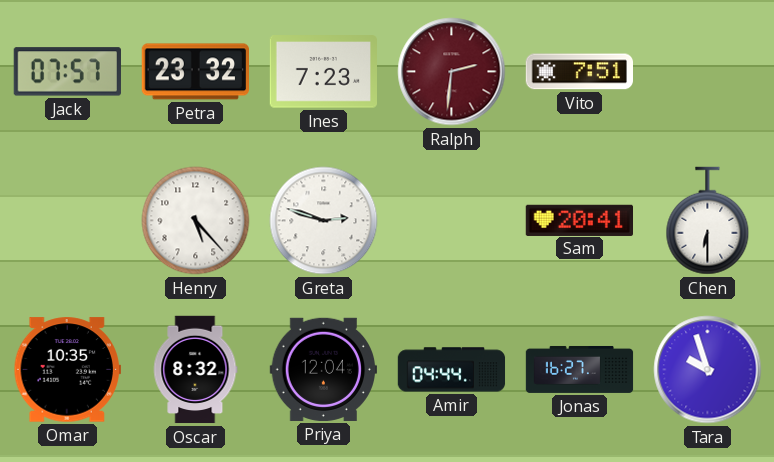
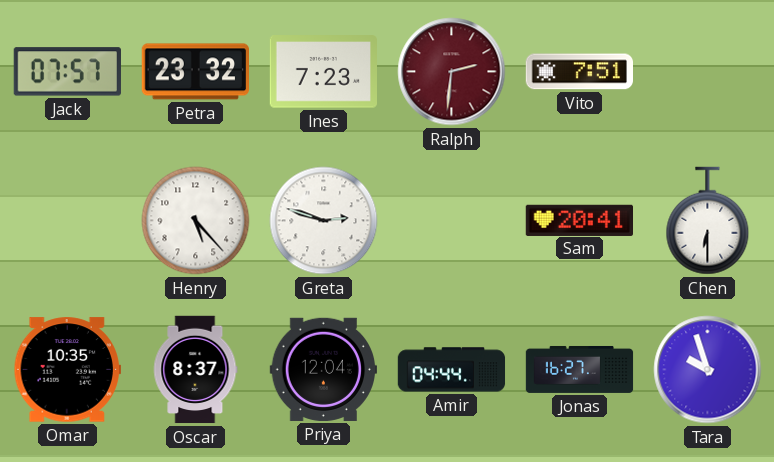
Oscar: 8:32 -> 8:37
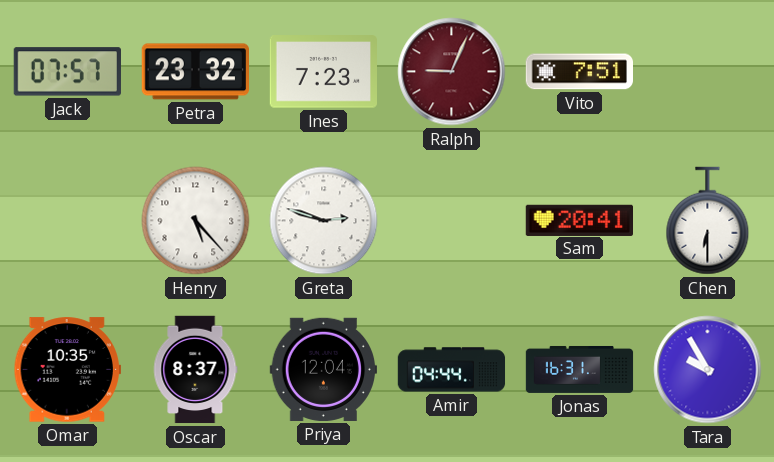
Ralph: 2:31 -> 9:04
Jonas: 16:27 -> 16:31
Tara: 9:57 -> 9:55
